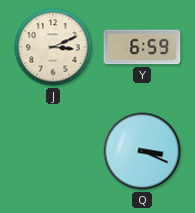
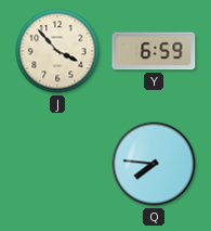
J: 3:11 -> 3:53
Q: 3:19 -> 7:46
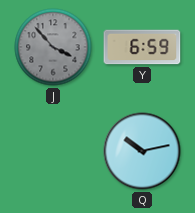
J dial: cream -> grey
Q: 7:46 -> 10:13
